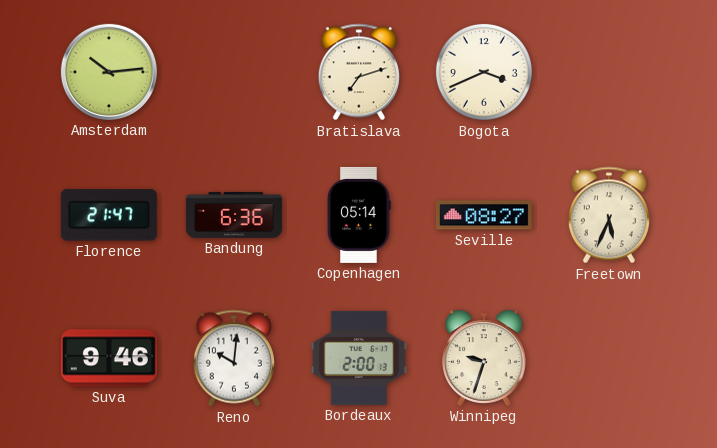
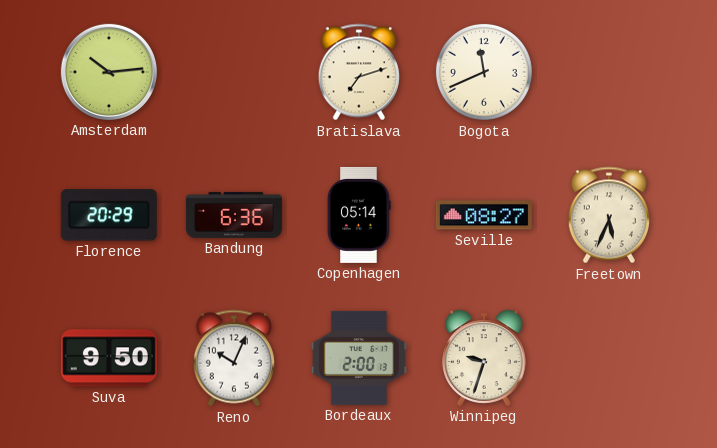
Bogota: 3:41 -> 11:41
Florence: 21:47 -> 20:29
Suva: 9:46 -> 9:50
Reno: 10:01 -> 10:04
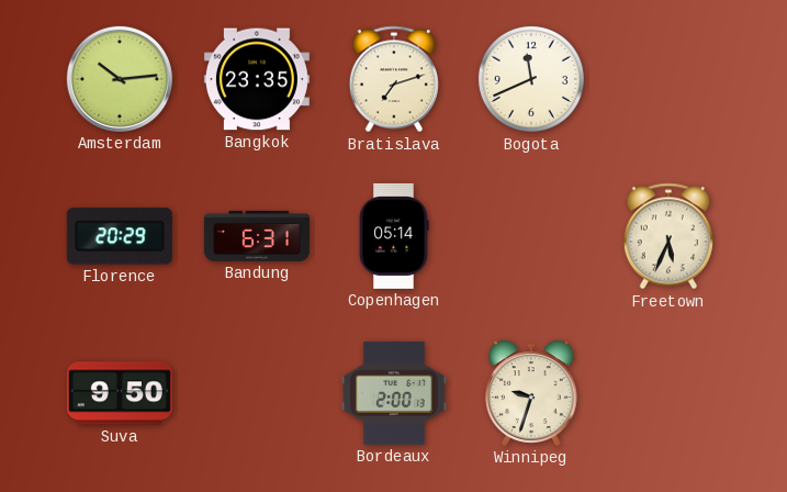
Bangkok: none -> 23:35
Bandung: 6:36 -> 6:31
Seville: 08:27 -> none
Reno: 10:04 -> none
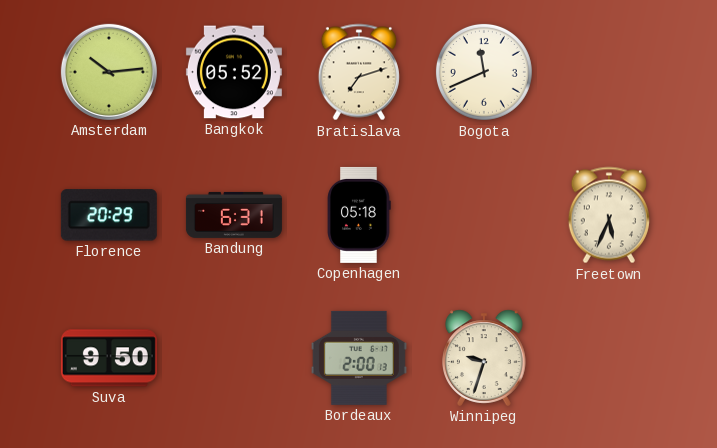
Bangkok: 23:35 -> 05:52
Copenhagen: 05:14 -> 05:18
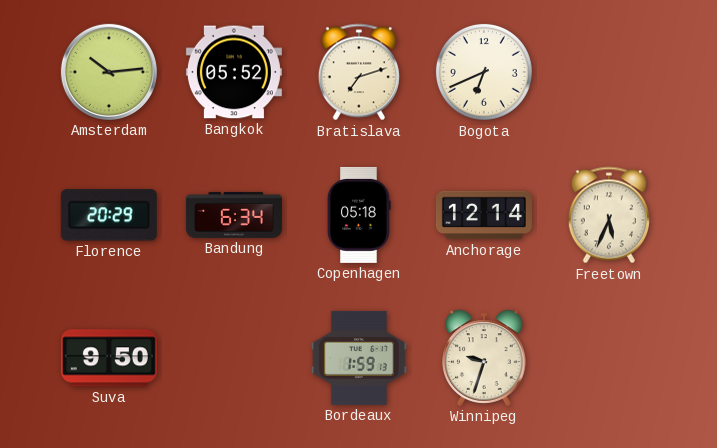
Bogota: 11:41 -> 6:41
Bandung: 6:31 -> 6:34
Anchorage: none -> 12:14
Bordeaux: 2:00 -> 1:59
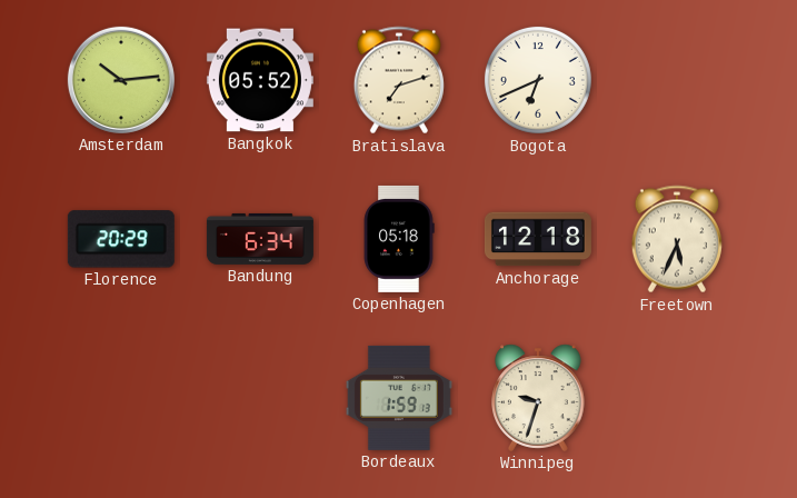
Anchorage: 12:14 -> 12:18
Suva: 9:50 -> none
